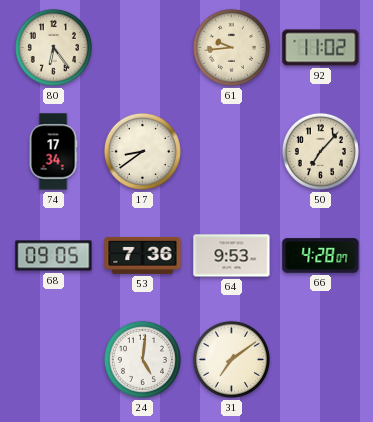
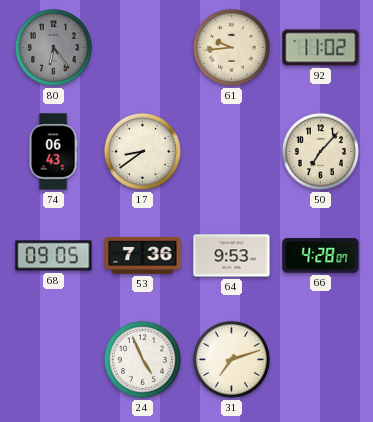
80 dial: cream -> grey
74: 17:34 -> 06:43
24: 5:01 -> 4:56
31: 7:09 -> 7:12
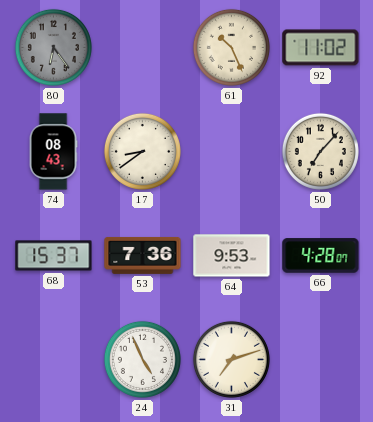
61: 9:44 -> 10:26
74: 06:43 -> 08:43
68: 09:05 -> 15:37
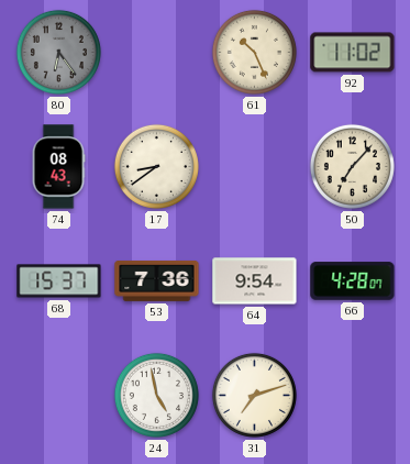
64: 9:53 -> 9:54
24: 4:56 -> 4:58
